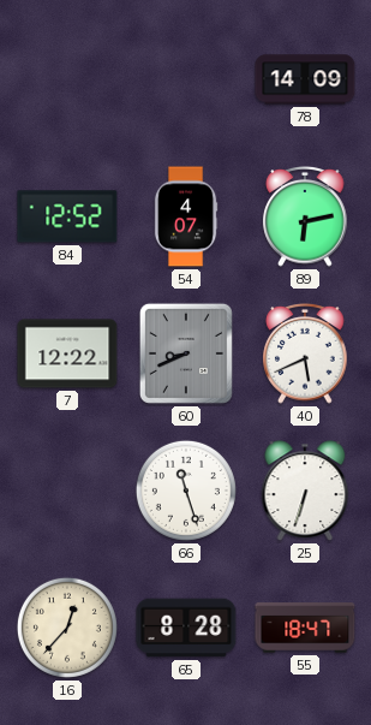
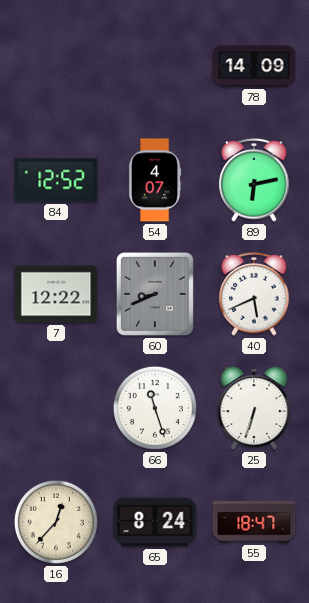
65: 8:28 -> 8:24
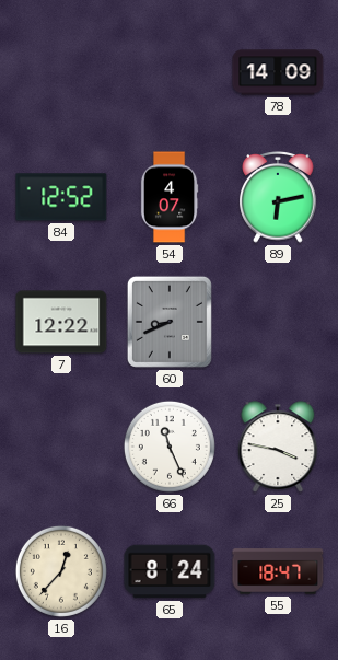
40: 5:41 -> none
66: 11:27 -> 11:26
25: 6:33 -> 3:47
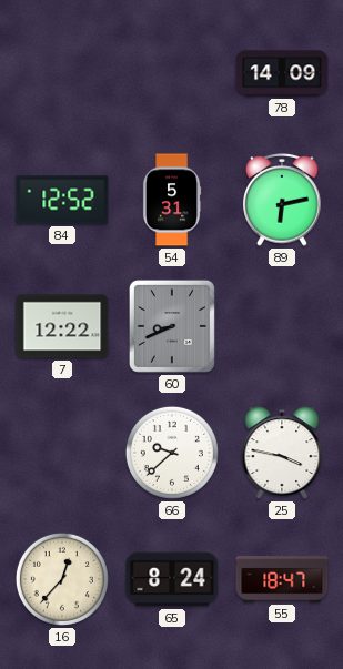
54: 4:07 -> 5:31
66: 11:26 -> 9:38
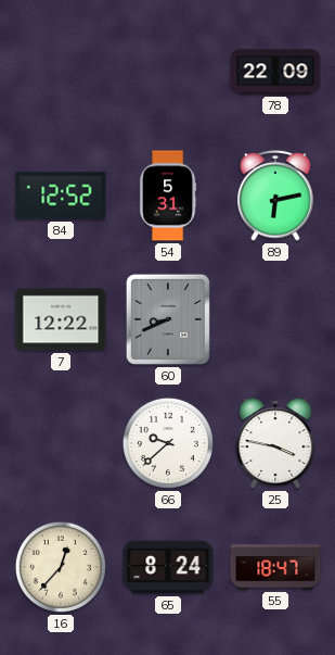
78: 14:09 -> 22:09
